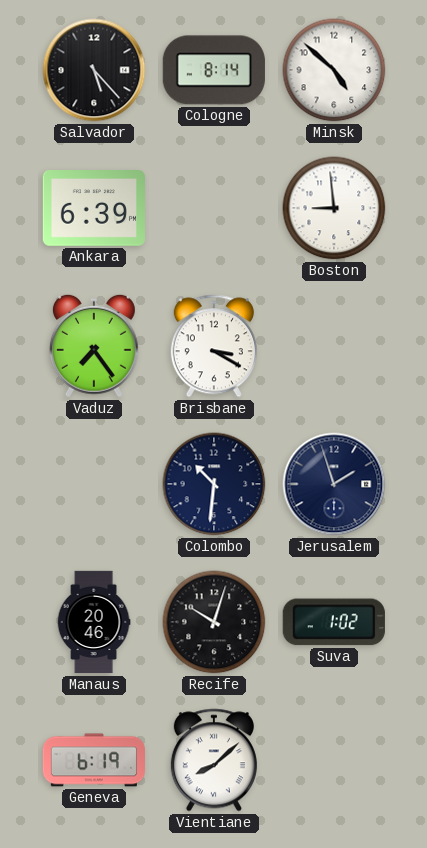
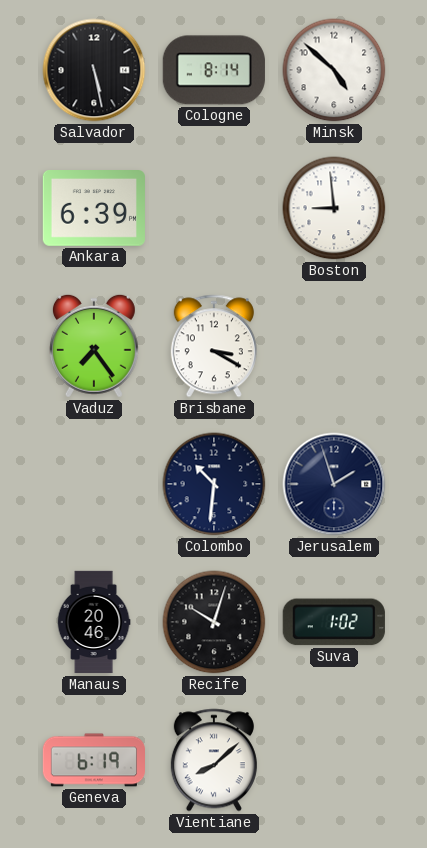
Salvador: 5:23 -> 5:28
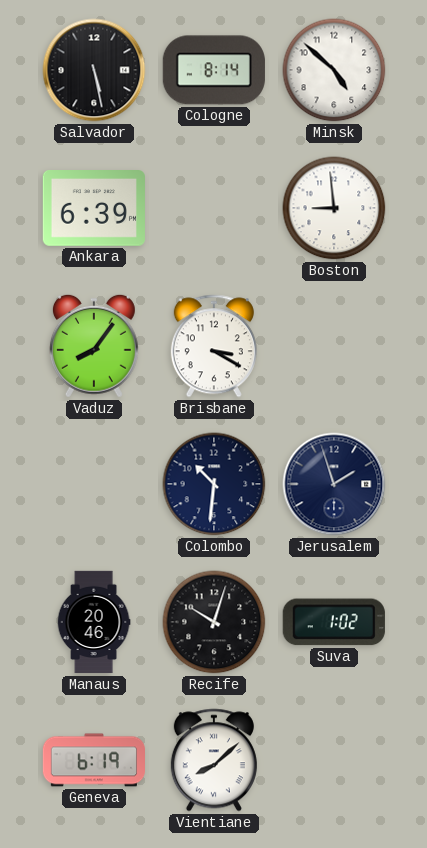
Vaduz: 7:24 -> 8:06
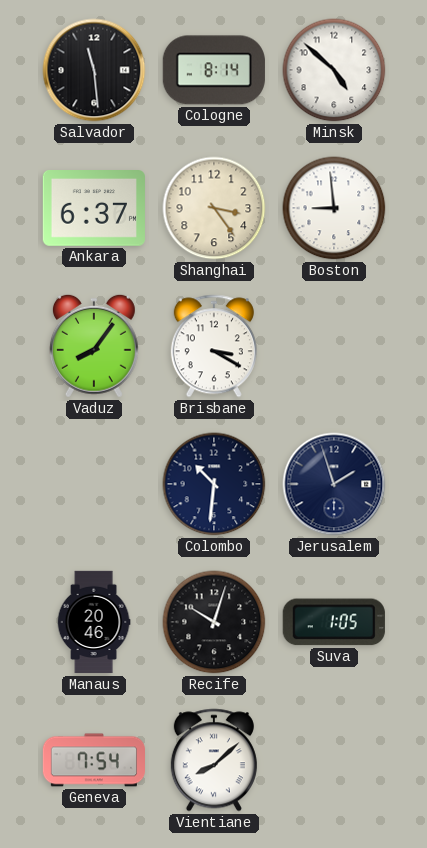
Salvador: 5:28 -> 11:29
Ankara: 6:39 -> 6:37
Shanghai: none -> 3:24
Suva: 1:02 -> 1:05
Geneva: 6:19 -> 7:54
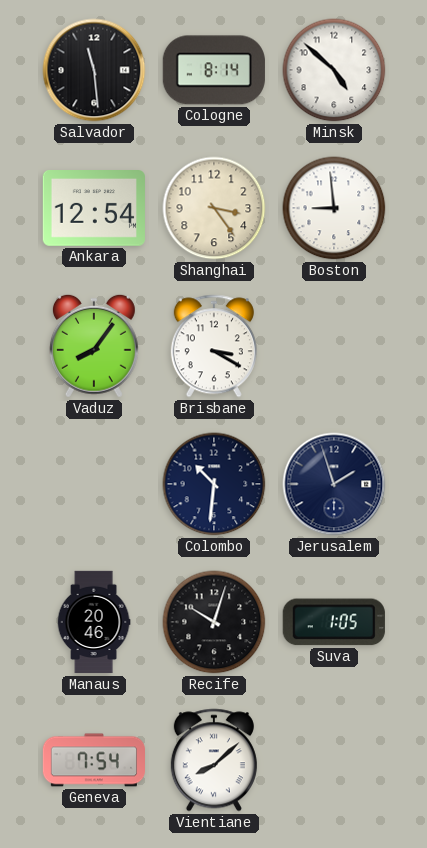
Ankara: 6:37 -> 12:54
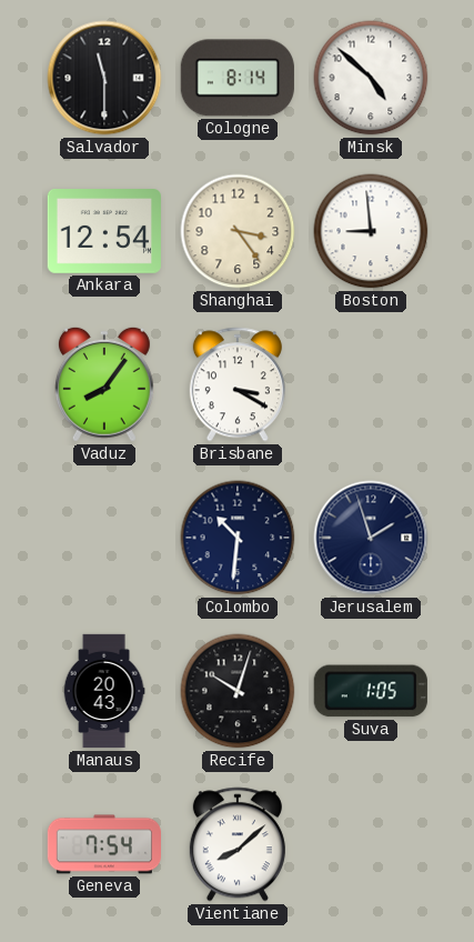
Salvador: 11:29 -> 11:30
Manaus: 20:46 -> 20:43
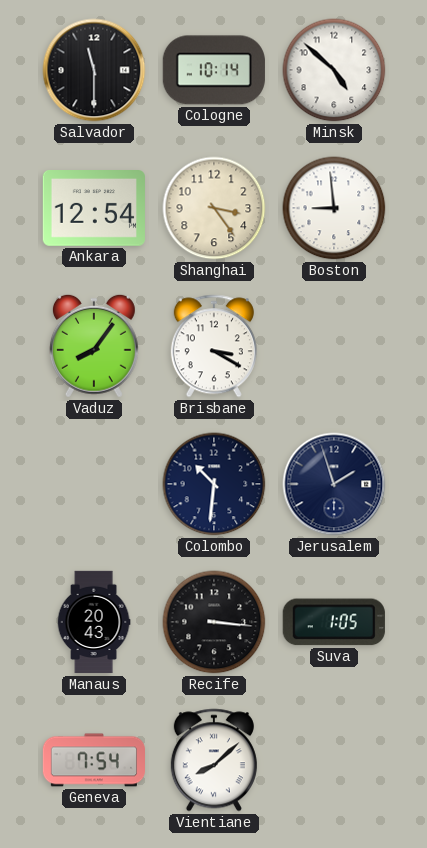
Cologne: 8:14 -> 10:14
Recife: 10:03 -> 3:16
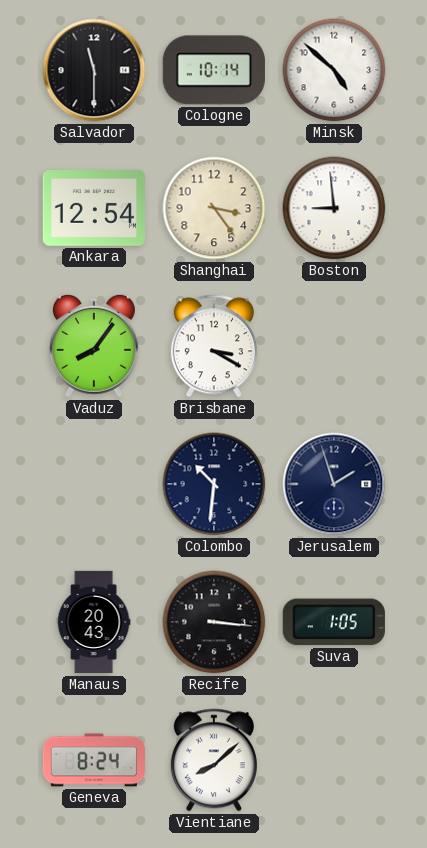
Geneva: 7:54 -> 8:24
